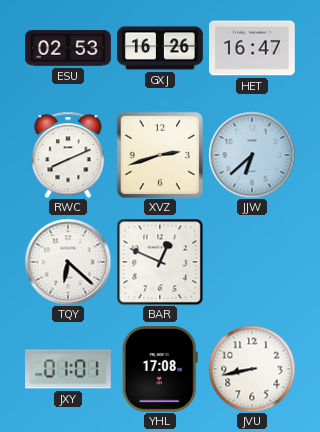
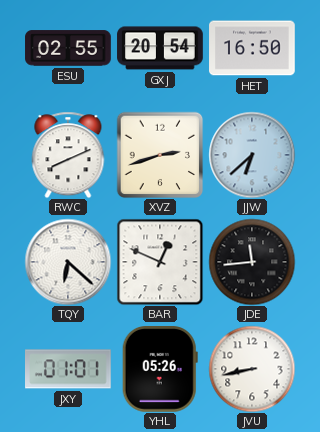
ESU: 02:53 -> 02:55
GXJ: 16:26 -> 20:54
HET: 16:47 -> 16:50
JDE: none -> 11:44
YHL: 17:08 -> 05:26
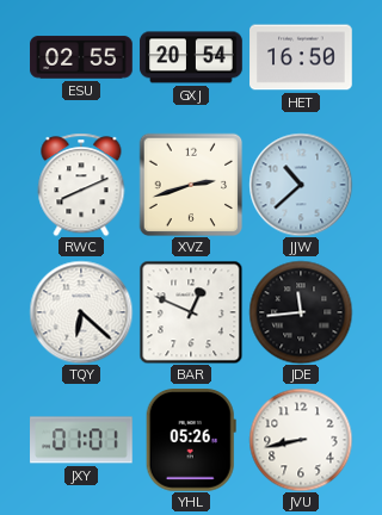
JJW: 6:38 -> 10:38
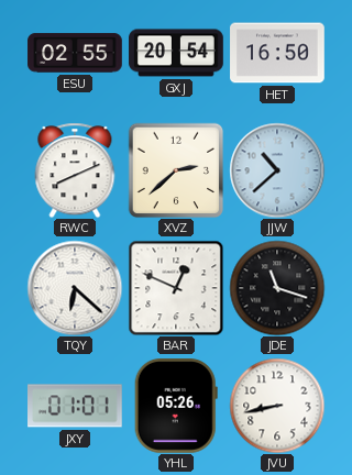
XVZ: 2:42 -> 2:38
JDE: 11:44 -> 11:18
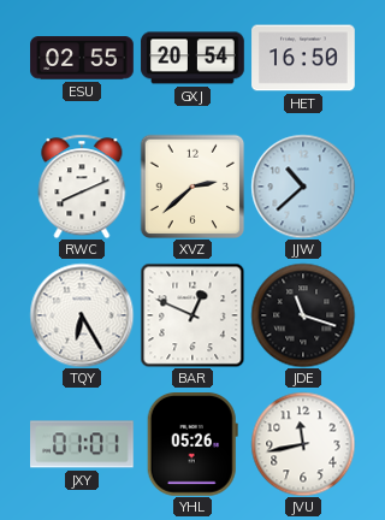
TQY: 6:22 -> 6:25
JVU: 8:43 -> 11:43
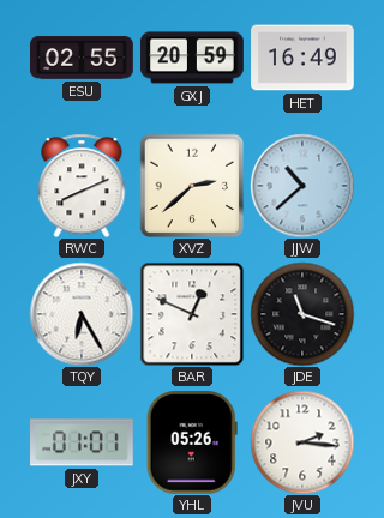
GXJ: 20:54 -> 20:59
HET: 16:50 -> 16:49
JVU: 11:43 -> 2:16
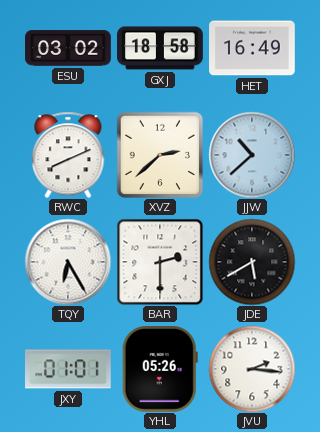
ESU: 02:55 -> 03:02
GXJ: 20:59 -> 18:58
BAR: 12:49 -> 2:30
JDE: 11:18 -> 5:40
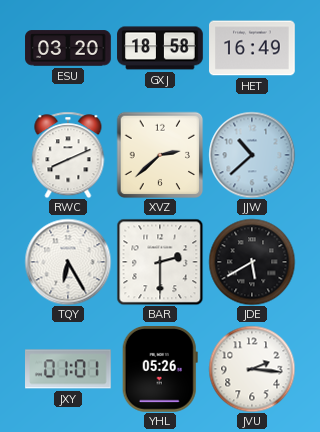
ESU: 03:02 -> 03:20
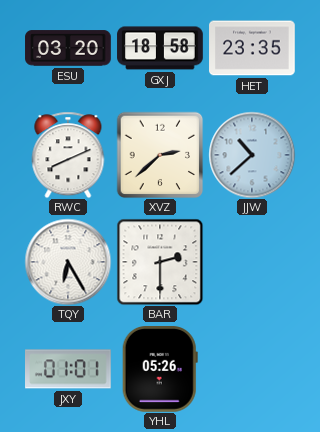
HET: 16:49 -> 23:35
JDE: 5:40 -> none
JVU: 2:16 -> none
